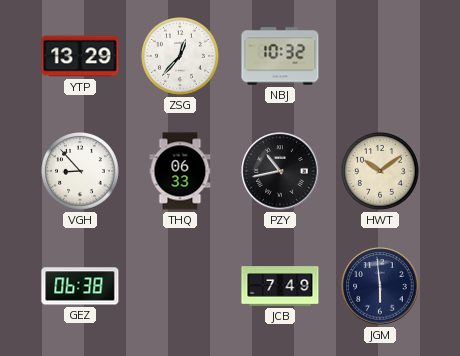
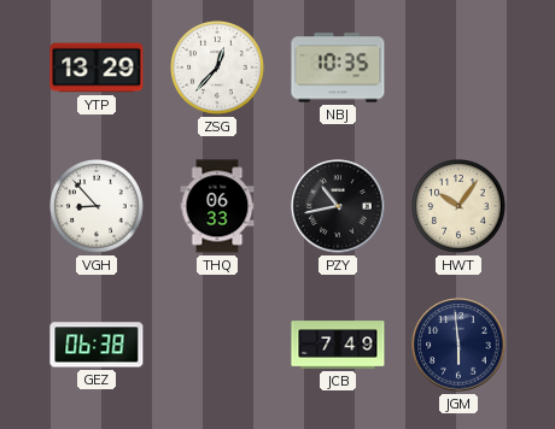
NBJ: 10:32 -> 10:35
HWT: 10:09 -> 10:06
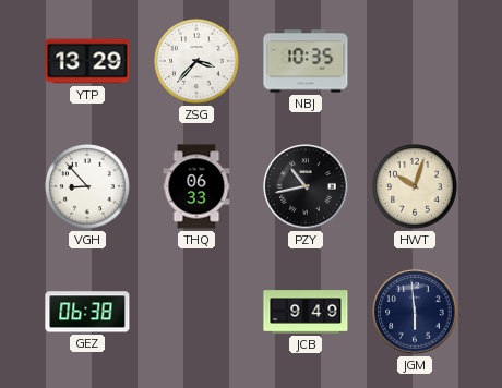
ZSG: 12:37 -> 3:37
HWT: 10:06 -> 10:03
JCB: 7:49 -> 9:49
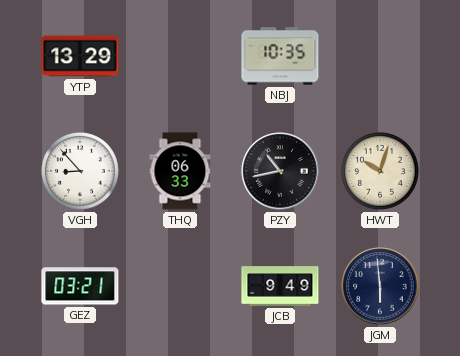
ZSG: 3:37 -> none
GEZ: 06:38 -> 03:21
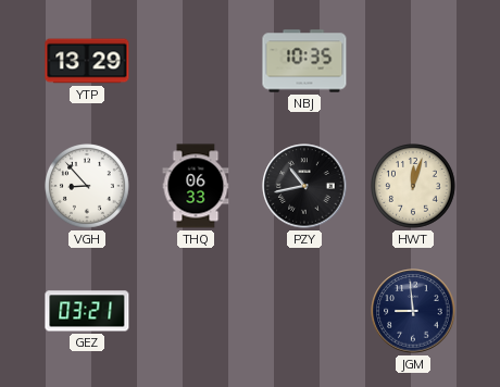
HWT: 10:03 -> 12:03
JCB: 9:49 -> none
JGM: 5:59 -> 8:59
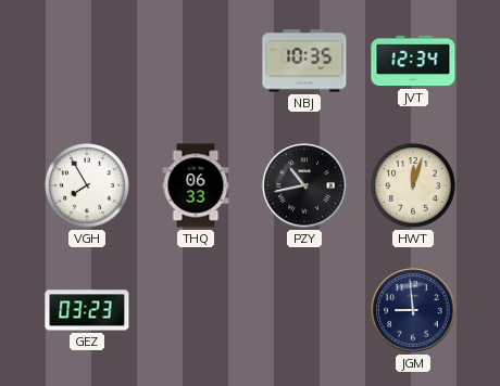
YTP: 13:29 -> none
JVT: none -> 12:34
VGH: 8:53 -> 7:55
GEZ: 03:21 -> 03:23
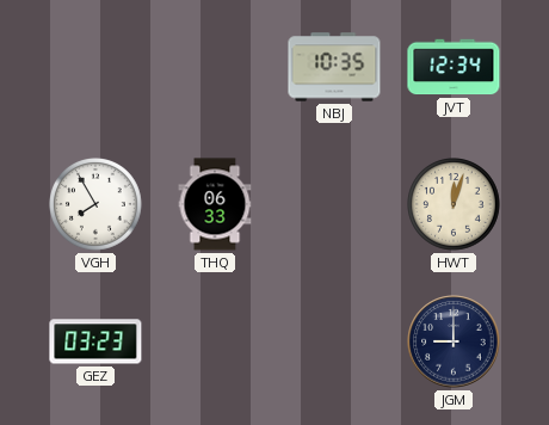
PZY: 10:43 -> none
JGM: 8:59 -> 9:00
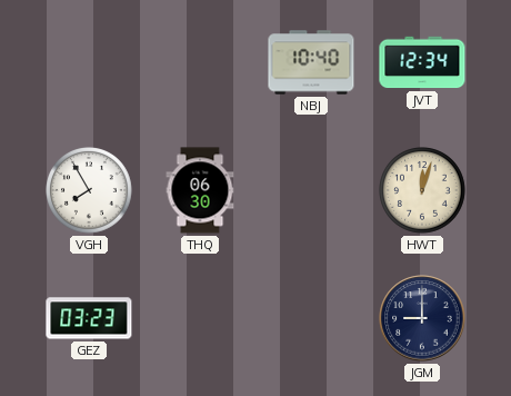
NBJ: 10:35 -> 10:40
THQ: 06:33 -> 06:30
